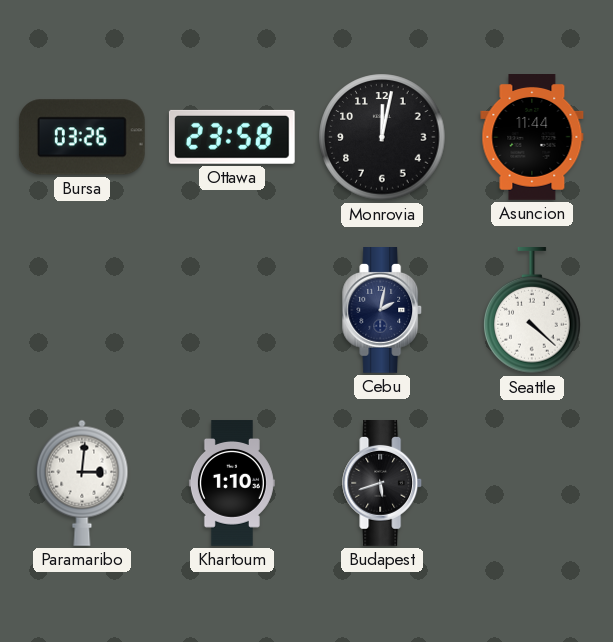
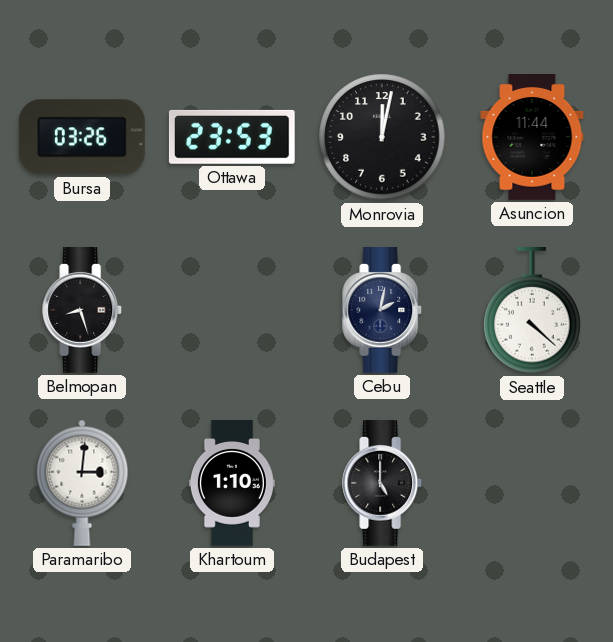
Ottawa: 23:58 -> 23:53
Belmopan: none -> 8:27
Budapest: 5:42 -> 5:00
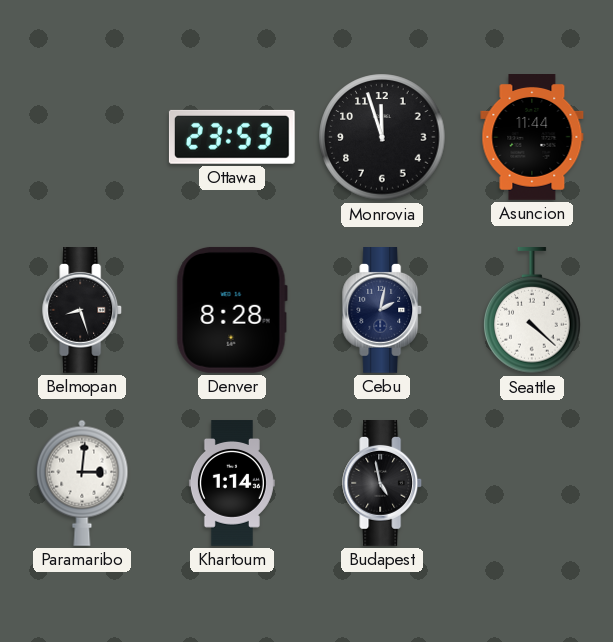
Bursa: 03:26 -> none
Monrovia: 12:02 -> 11:57
Denver: none -> 8:28
Khartoum: 1:10 -> 1:14
Budapest: 5:00 -> 4:58
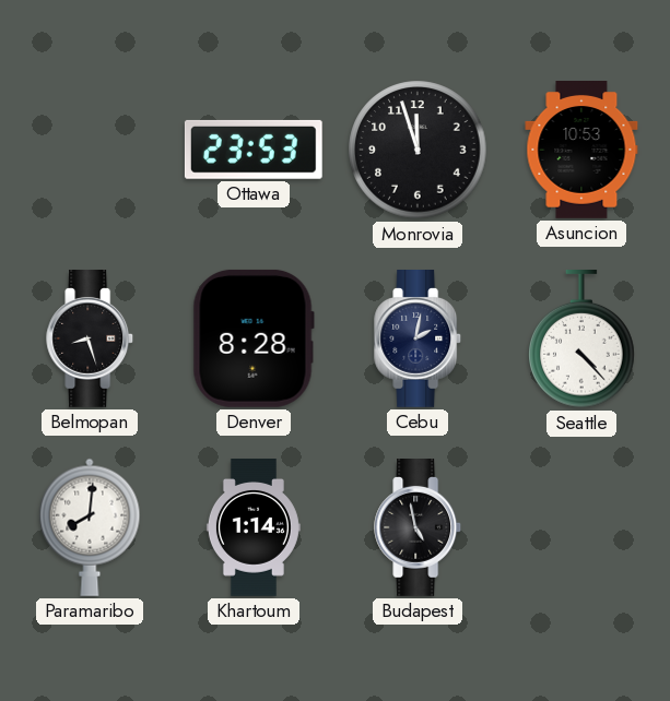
Asuncion: 11:44 -> 10:53
Seattle: 4:22 -> 4:23
Paramaribo: 3:01 -> 8:01
